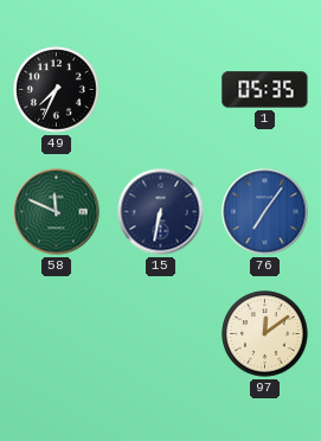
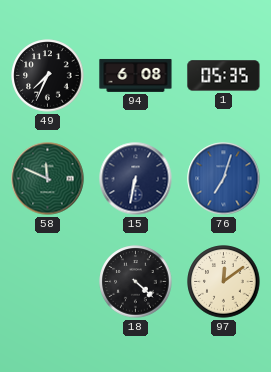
94: none -> 6:08
76: 7:06 -> 7:03
18: none -> 4:22
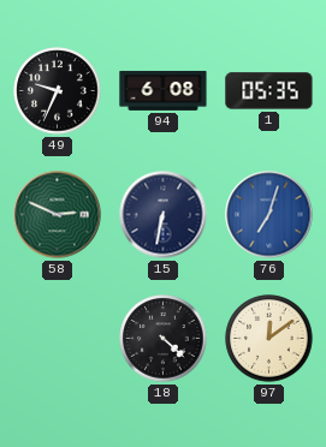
49: 7:34 -> 9:34
58: 11:49 -> 2:49
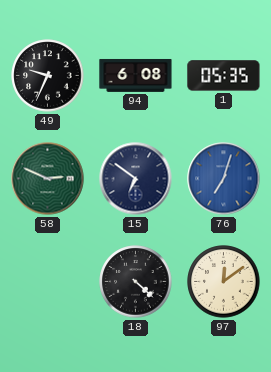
15: 6:32 -> 6:51
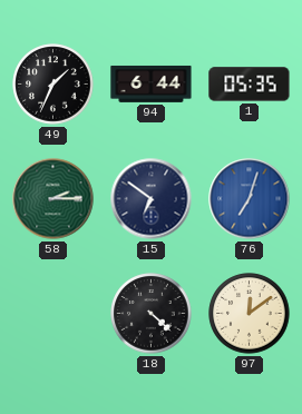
49: 9:34 -> 1:34
94: 6:08 -> 6:44
58: 2:49 -> 2:15
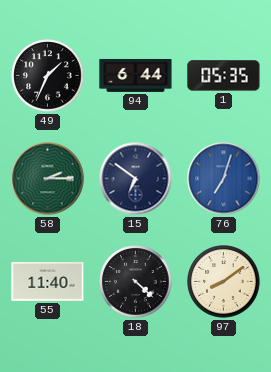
55: none -> 11:40
97: 12:09 -> 8:09
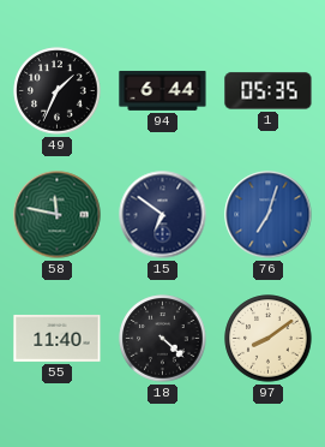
58: 2:15 -> 11:47
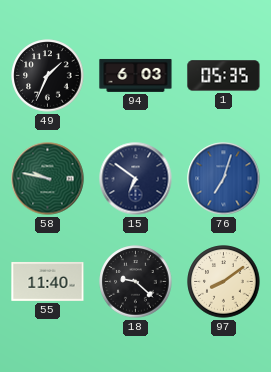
94: 6:44 -> 6:03
58: 11:47 -> 9:47
18: 4:22 -> 9:22
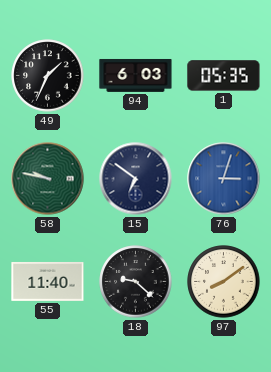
76: 7:03 -> 3:03
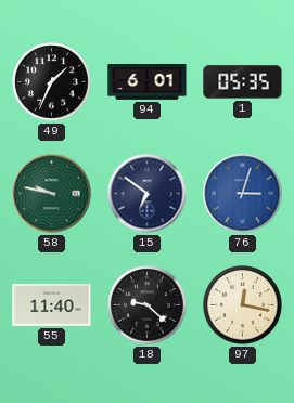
94: 6:03 -> 6:01
97: 8:09 -> 12:17
